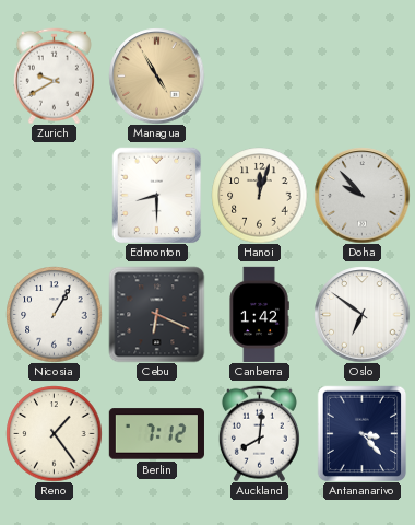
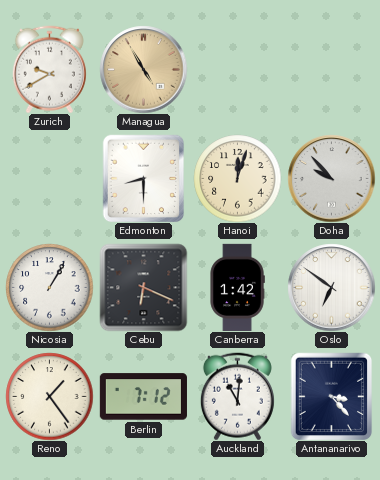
Auckland: 8:01 -> 11:01
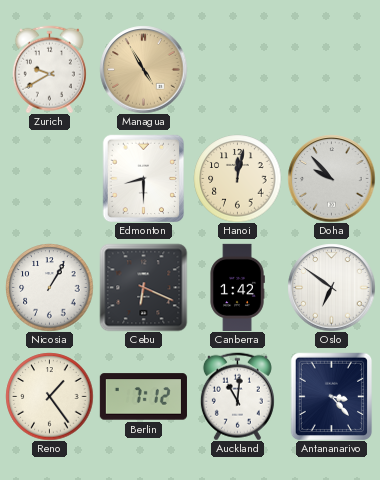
Hanoi: 12:03 -> 12:02
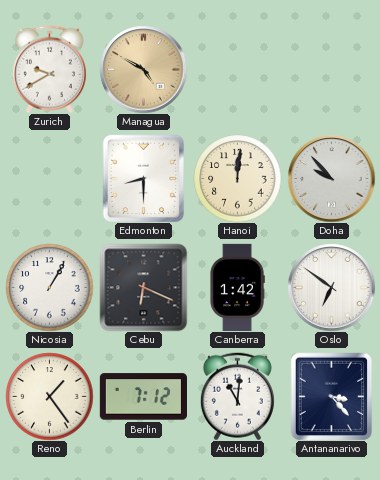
Managua: 4:55 -> 4:50
Hanoi: 12:02 -> 12:01
